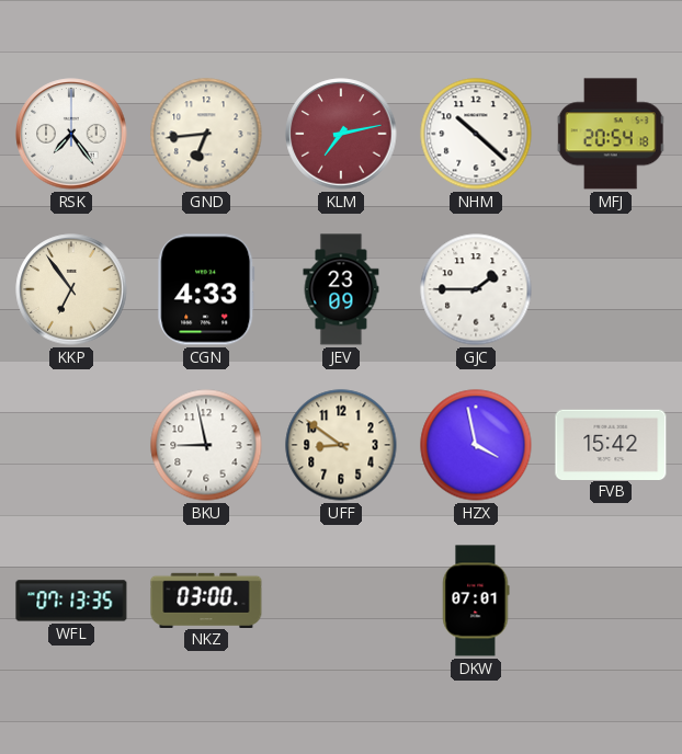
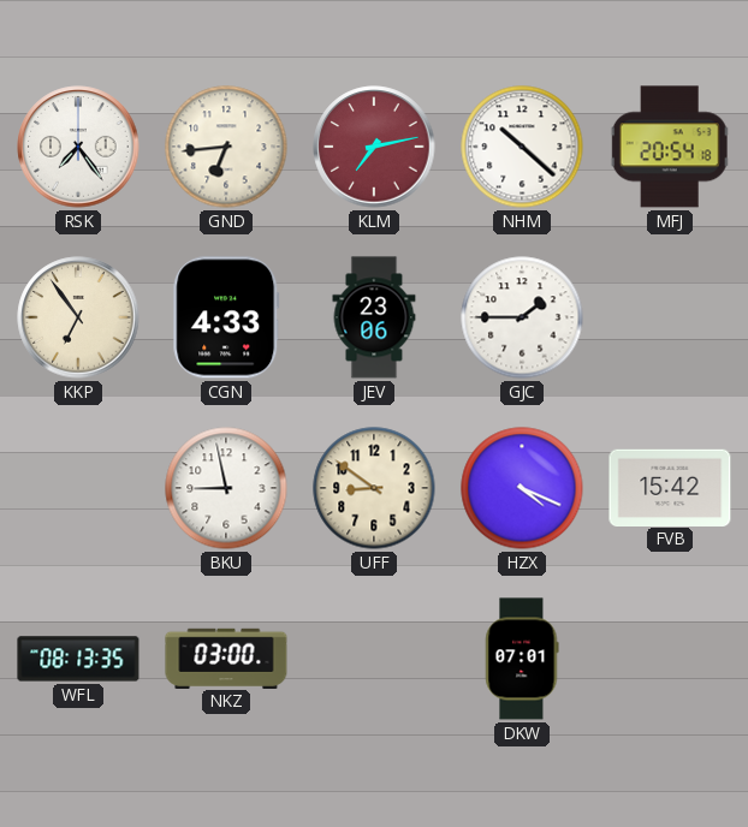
JEV: 23:09 -> 23:06
HZX: 3:58 -> 4:19
WFL: 07:13 -> 08:13
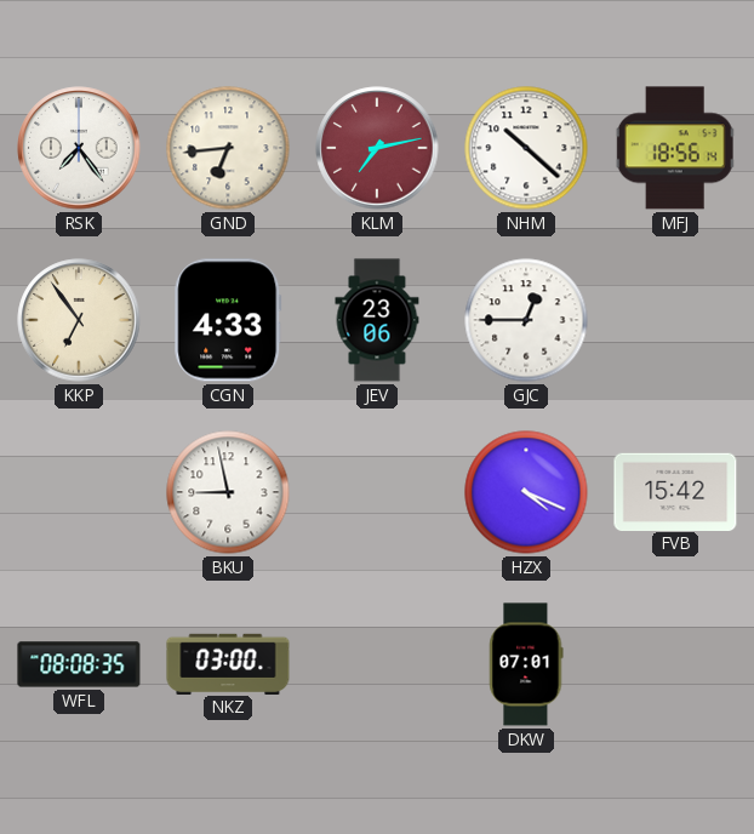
MFJ: 20:54 -> 18:56
GJC: 1:45 -> 12:45
UFF: 8:51 -> none
WFL: 08:13 -> 08:08
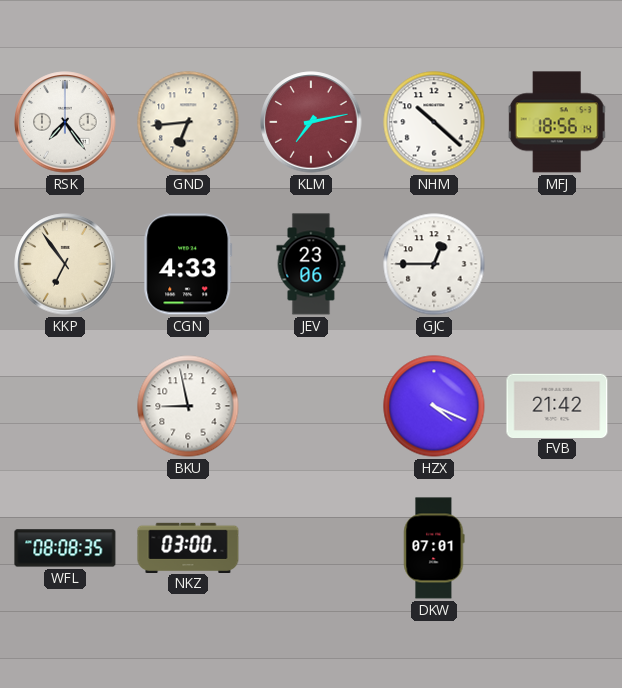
FVB: 15:42 -> 21:42
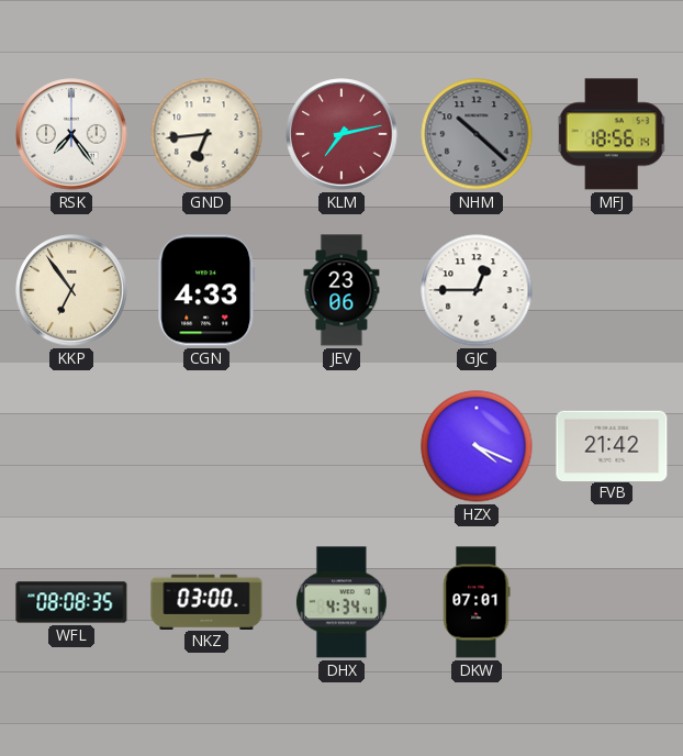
NHM dial: white -> grey
BKU: 8:58 -> none
DHX: none -> 4:34
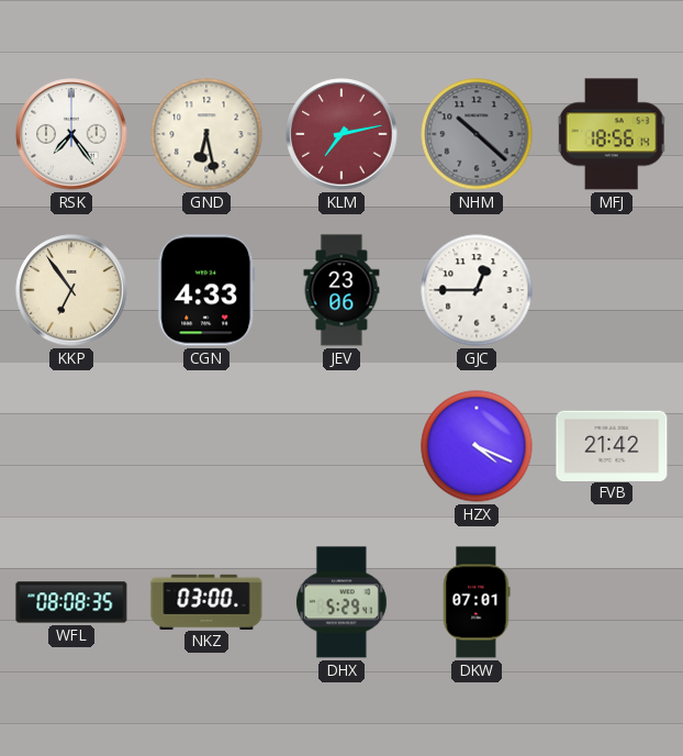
GND: 6:44 -> 6:28
DHX: 4:34 -> 5:29
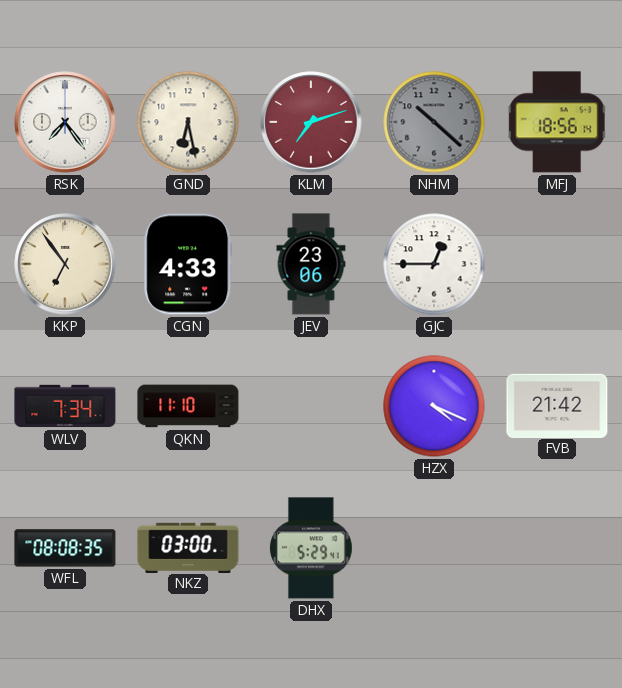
KLM: 7:13 -> 7:12
WLV: none -> 7:34
QKN: none -> 11:10
DKW: 07:01 -> none
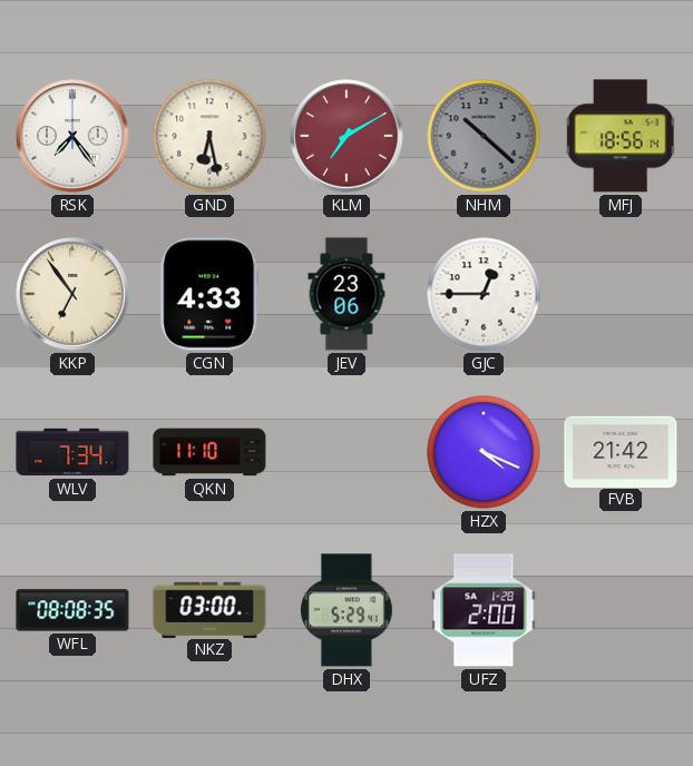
KLM: 7:12 -> 7:10
UFZ: none -> 2:00
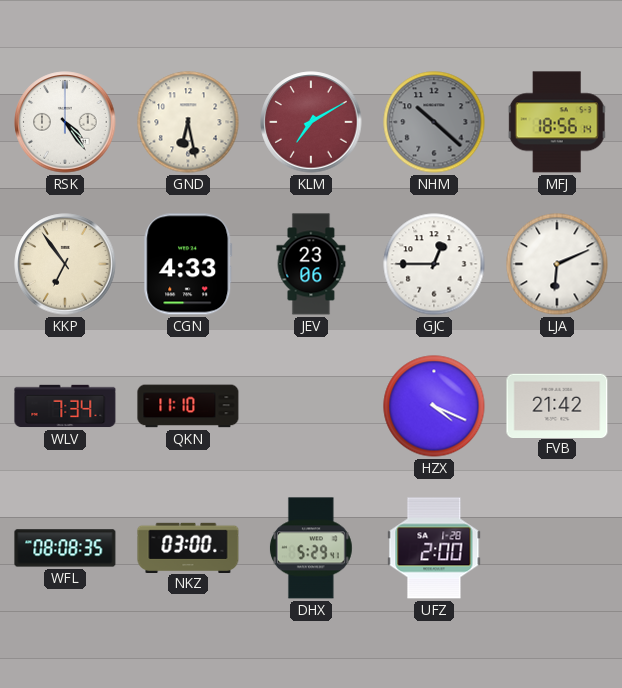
RSK: 7:24 -> 4:24
LJA: none -> 6:11
